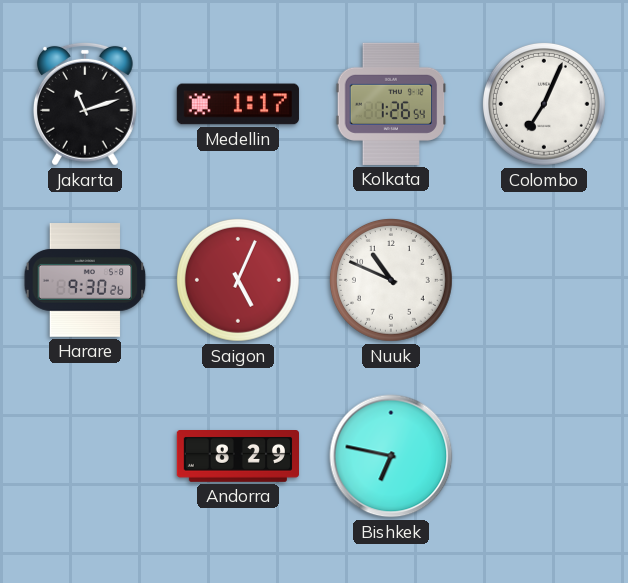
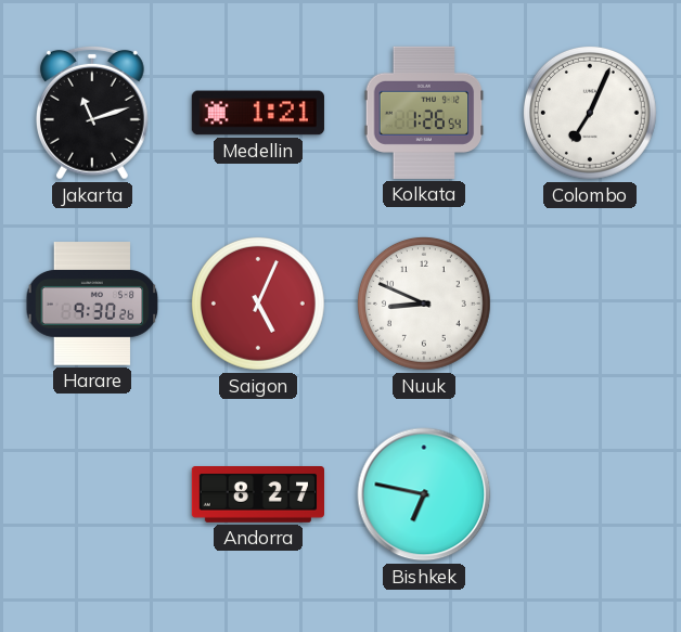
Medellin: 1:17 -> 1:21
Nuuk: 10:49 -> 8:49
Andorra: 8:29 -> 8:27
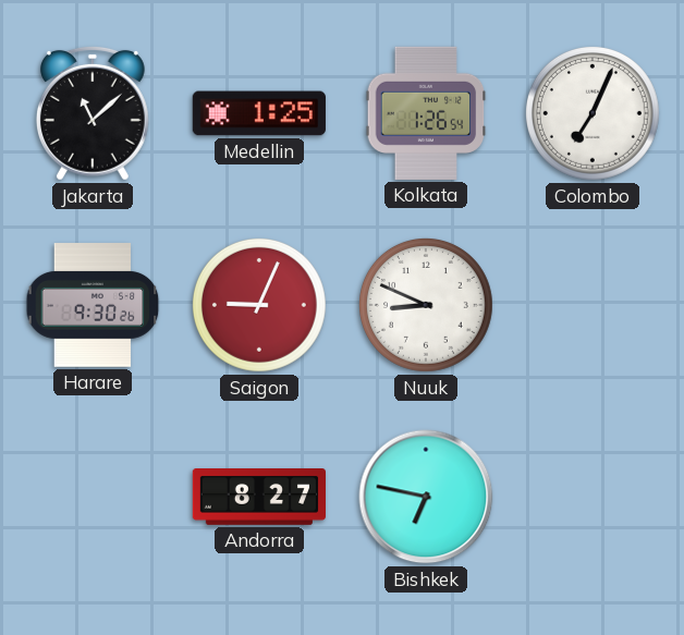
Jakarta: 11:12 -> 11:08
Medellin: 1:21 -> 1:25
Saigon: 5:04 -> 9:04
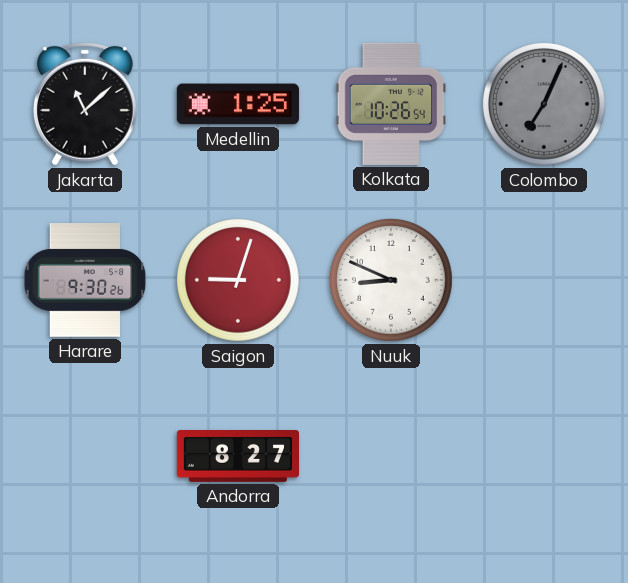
Kolkata: 1:26 -> 10:26
Colombo dial: white -> grey
Saigon: 9:04 -> 9:03
Bishkek: 6:47 -> none
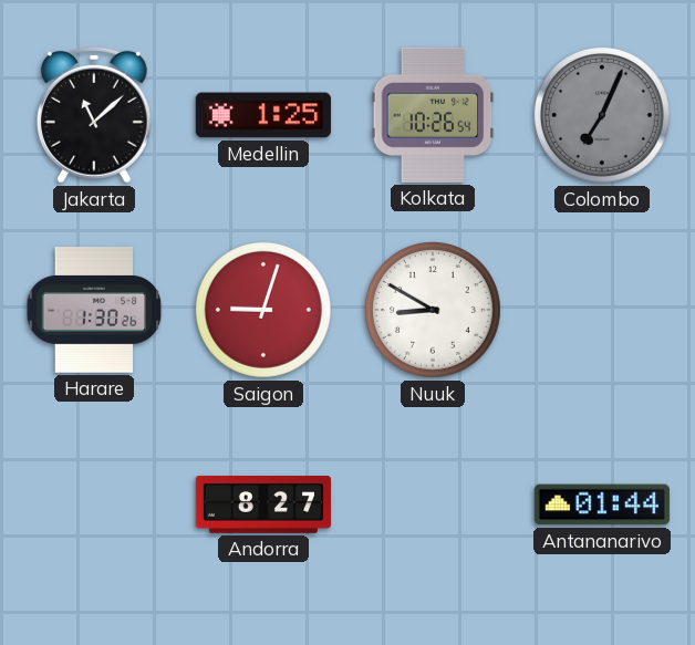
Harare: 9:30 -> 1:30
Nuuk: 8:49 -> 8:50
Antananarivo: none -> 01:44
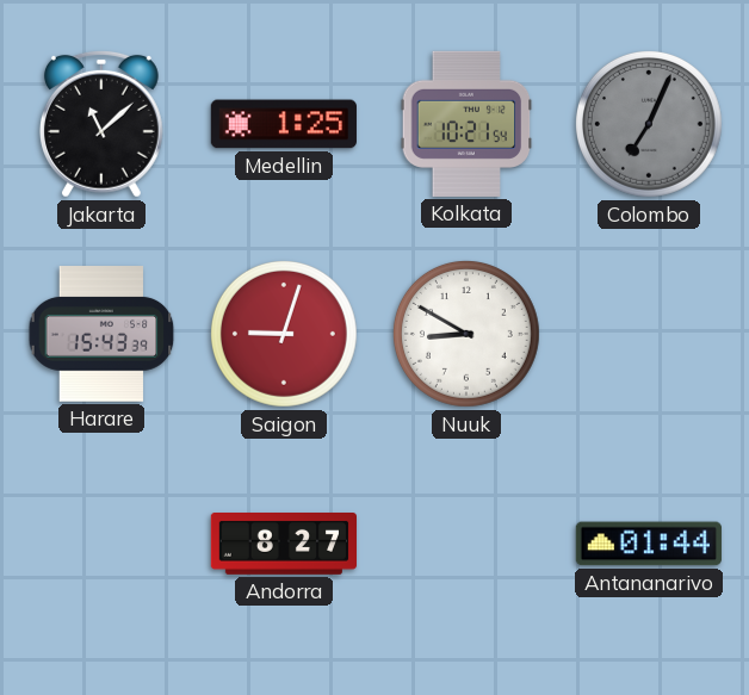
Kolkata: 10:26 -> 10:21
Harare: 1:30 -> 15:43
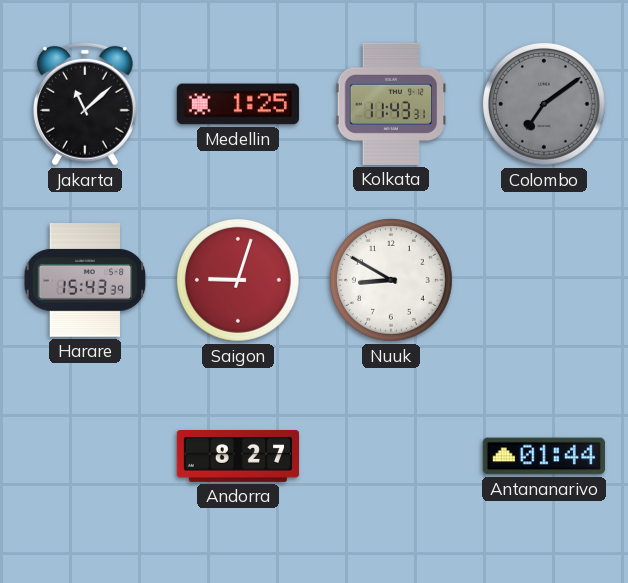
Kolkata: 10:21 -> 11:43
Colombo: 7:04 -> 7:09
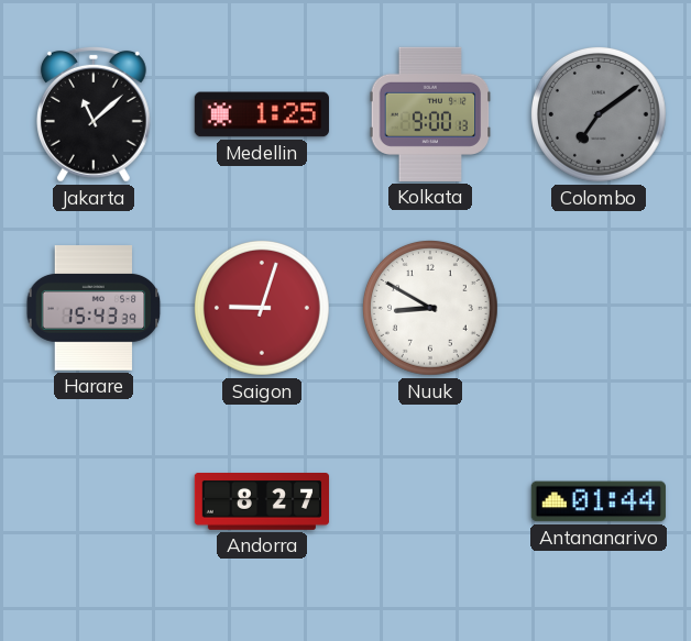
Kolkata: 11:43 -> 9:00
